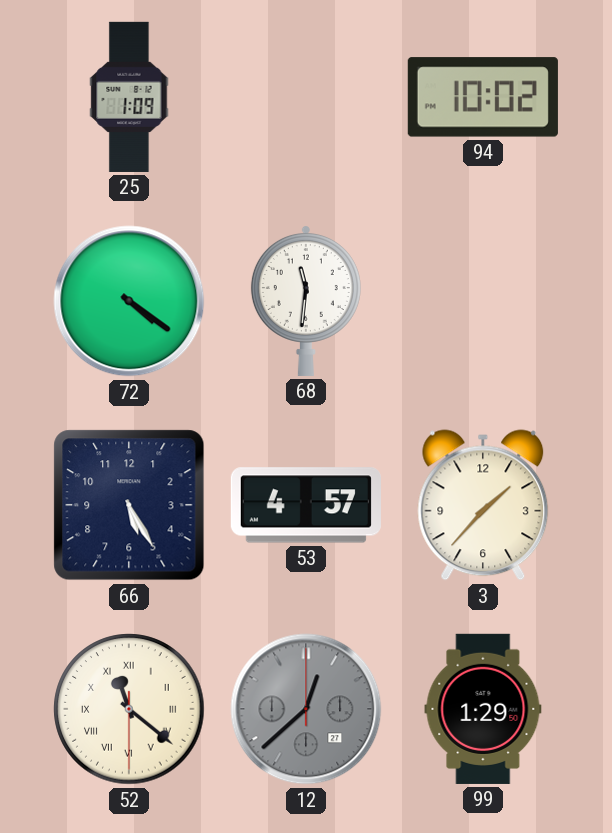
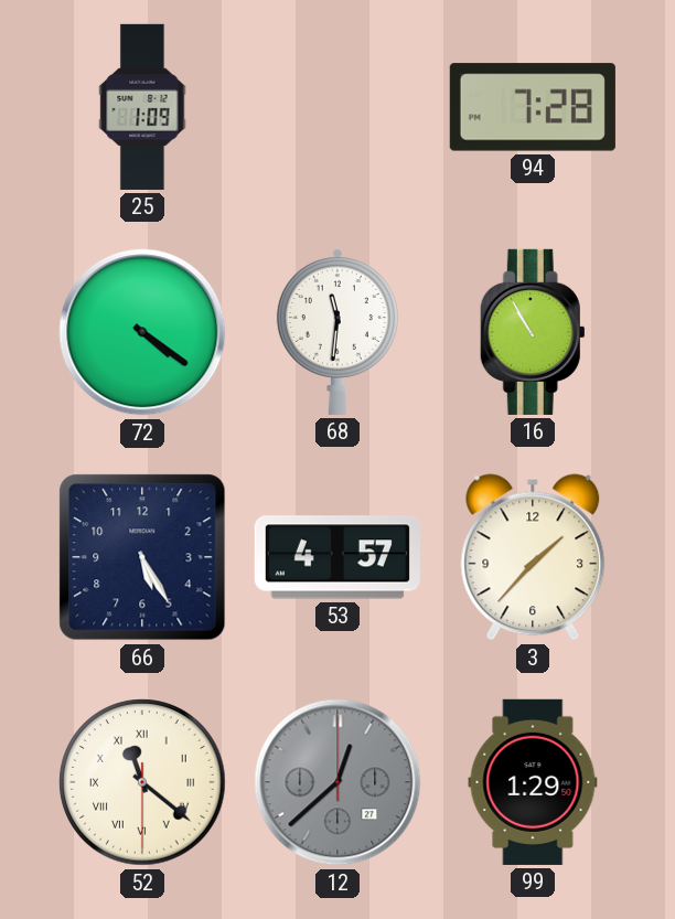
94: 10:02 -> 7:28
16: none -> 10:55
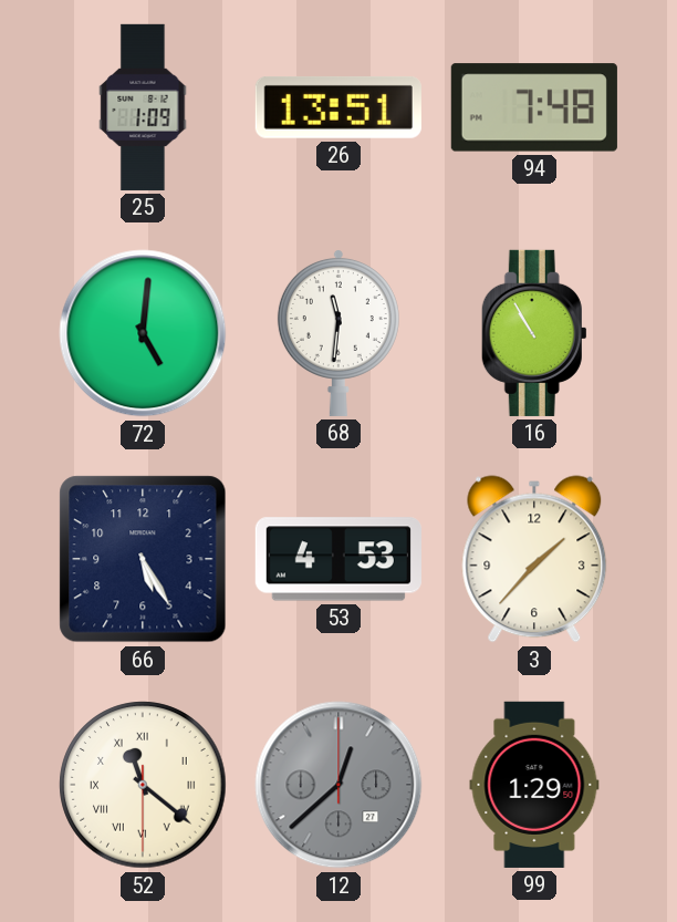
26: none -> 13:51
94: 7:28 -> 7:48
72: 4:21 -> 5:01
53: 4:57 -> 4:53
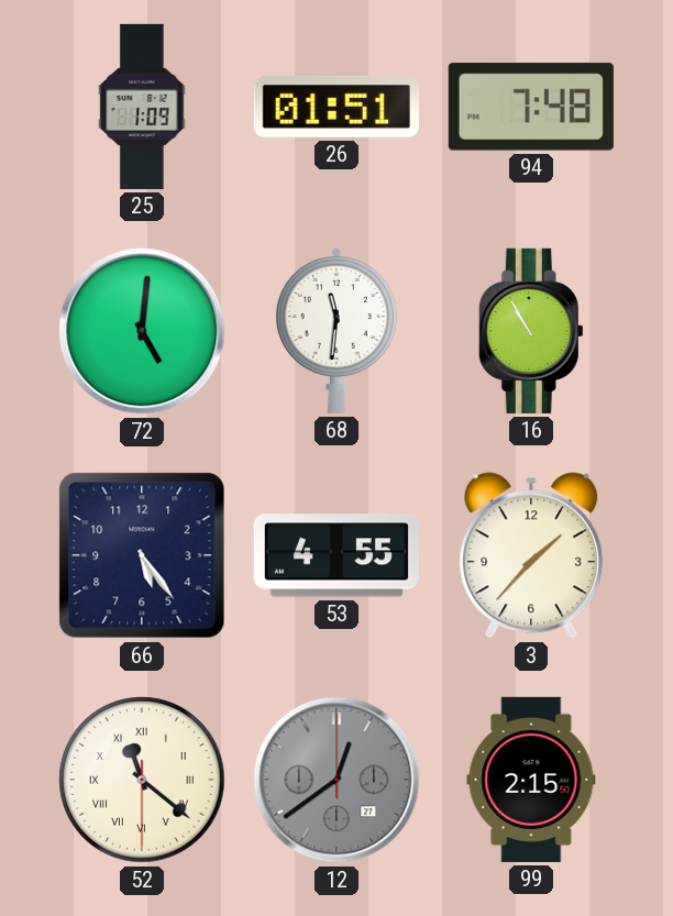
26: 13:51 -> 01:51
66: 5:25 -> 5:24
53: 4:53 -> 4:55
12: 12:38 -> 12:39
99: 1:29 -> 2:15
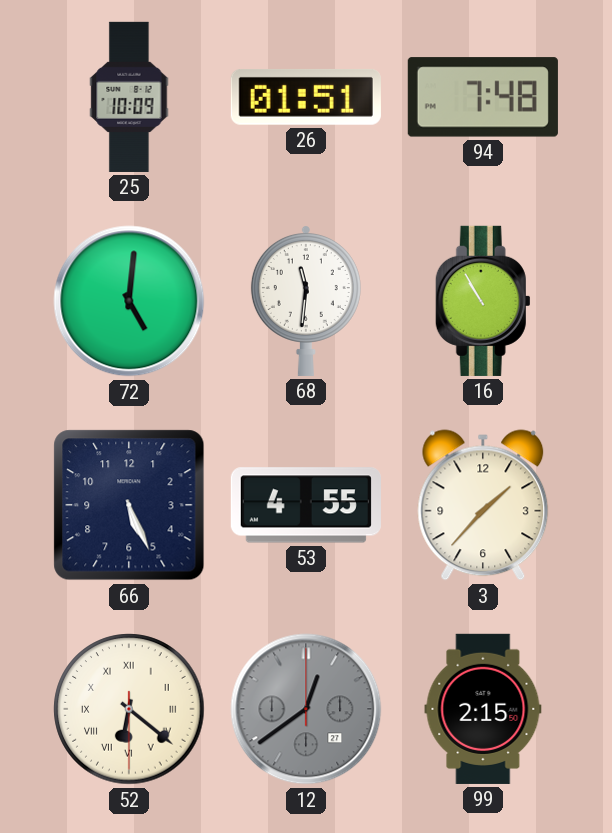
25: 1:09 -> 10:09
66: 5:24 -> 5:26
52: 11:21 -> 6:21
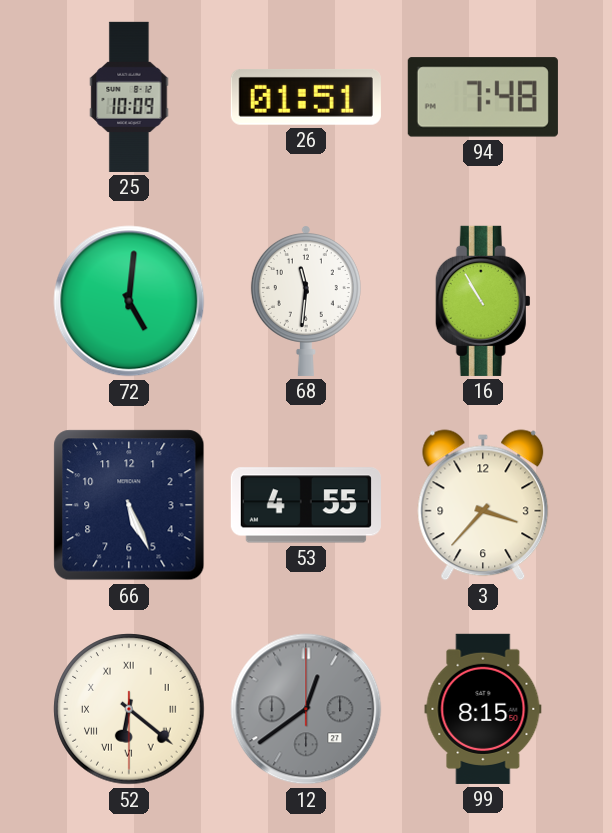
3: 1:37 -> 3:37
99: 2:15 -> 8:15
